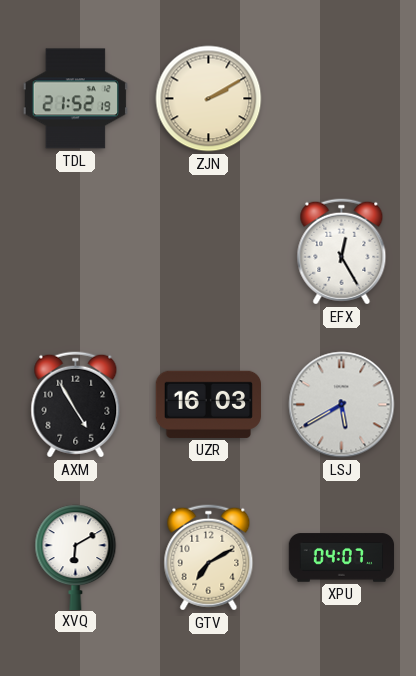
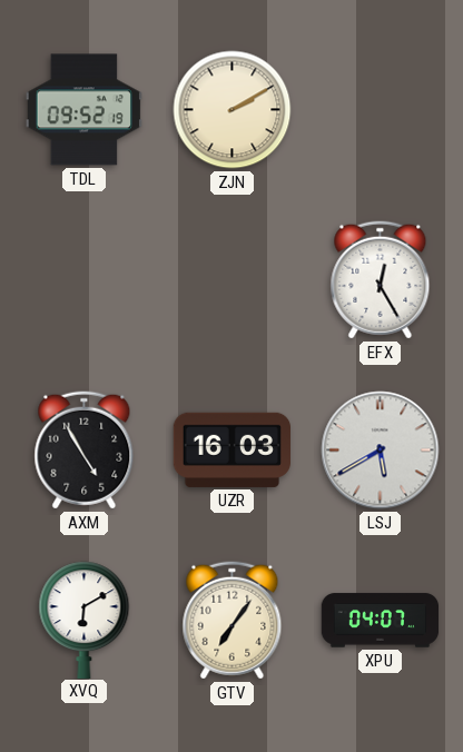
TDL: 21:52 -> 09:52
GTV: 7:10 -> 7:06
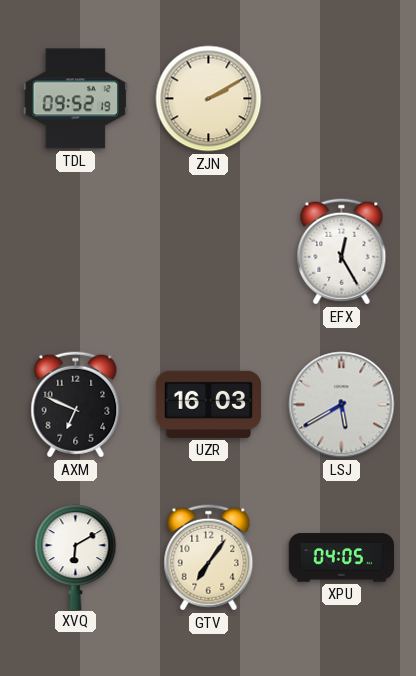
AXM: 4:55 -> 6:49
XPU: 04:07 -> 04:05
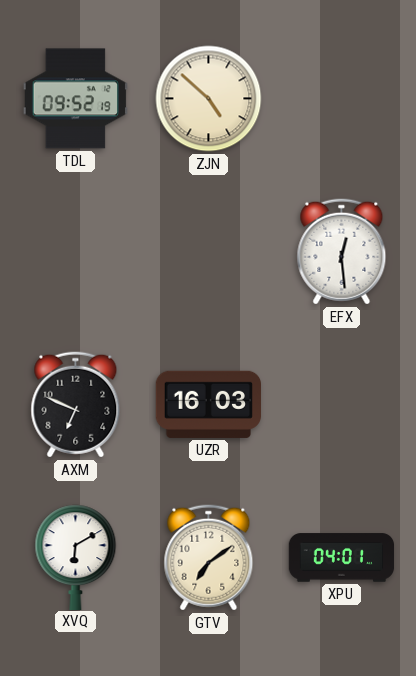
ZJN: 2:10 -> 4:52
EFX: 12:25 -> 12:29
LSJ: 5:40 -> none
GTV: 7:06 -> 7:09
XPU: 04:05 -> 04:01
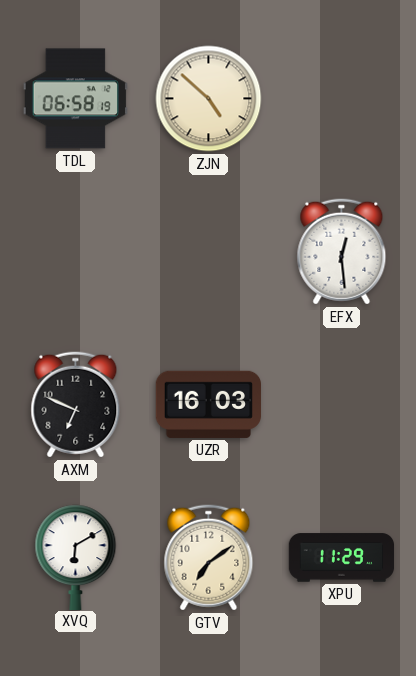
TDL: 09:52 -> 06:58
XPU: 04:01 -> 11:29
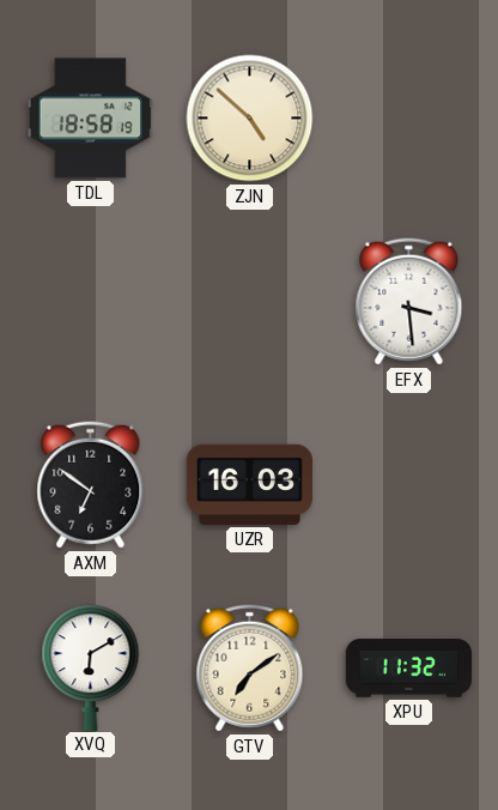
TDL: 06:58 -> 18:58
EFX: 12:29 -> 3:29
AXM: 6:49 -> 6:51
XPU: 11:29 -> 11:32
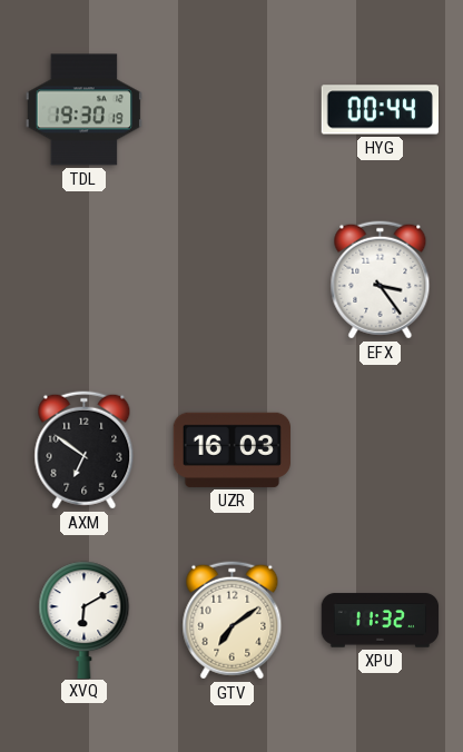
TDL: 18:58 -> 19:30
ZJN: 4:52 -> none
HYG: none -> 00:44
EFX: 3:29 -> 3:24
